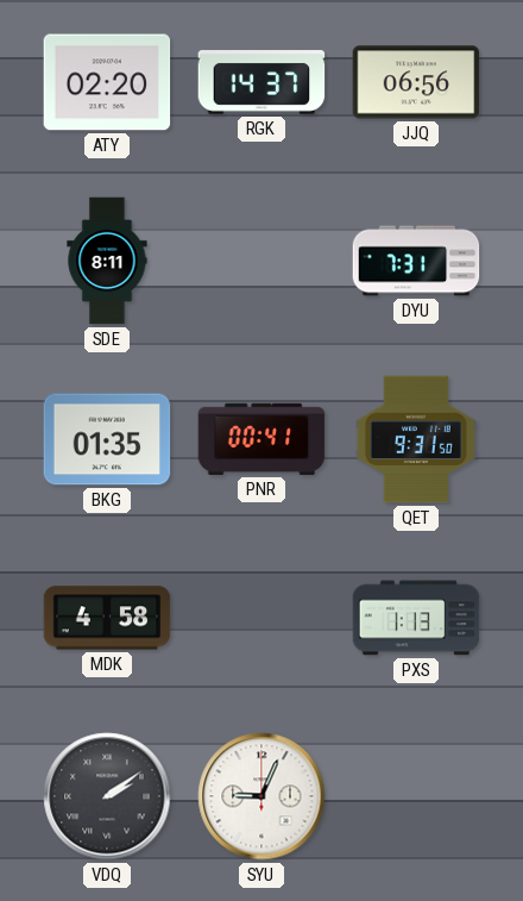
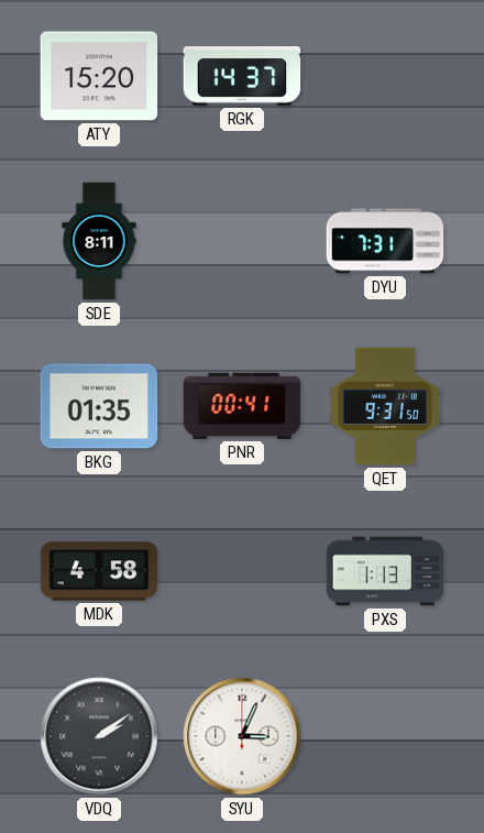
ATY: 02:20 -> 15:20
JJQ: 06:56 -> none
SYU: 9:04 -> 3:04
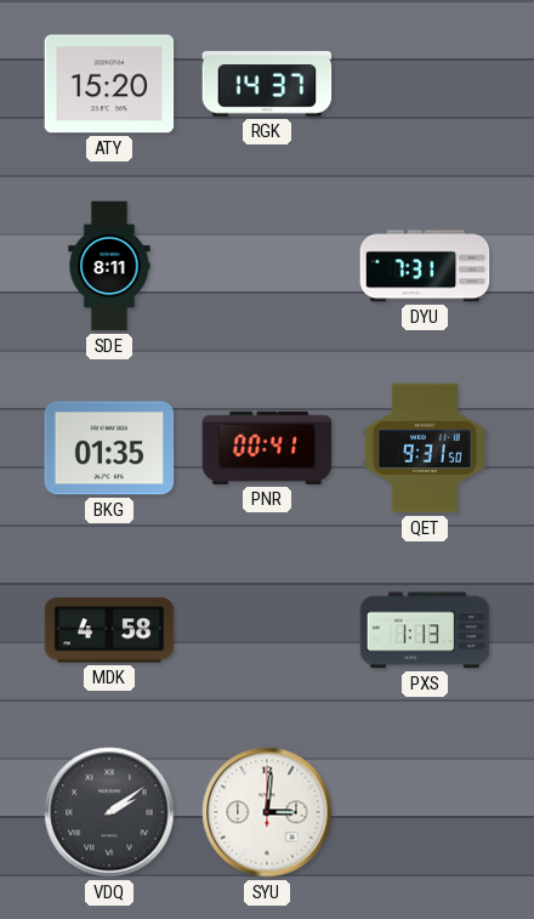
SYU: 3:04 -> 3:01
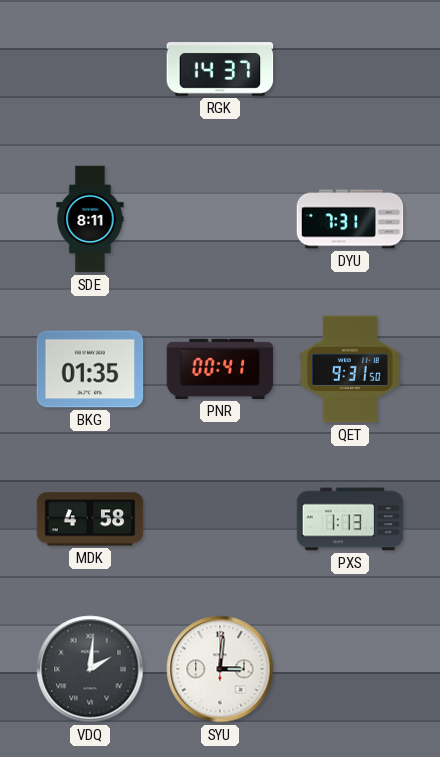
ATY: 15:20 -> none
VDQ: 2:09 -> 2:01
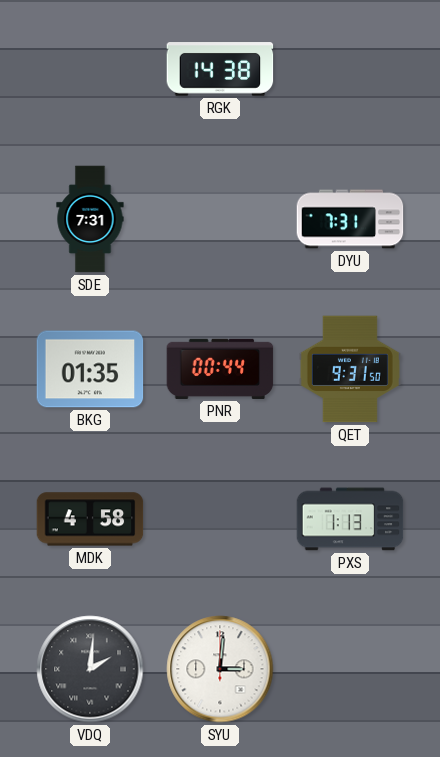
RGK: 14:37 -> 14:38
SDE: 8:11 -> 7:31
PNR: 00:41 -> 00:44
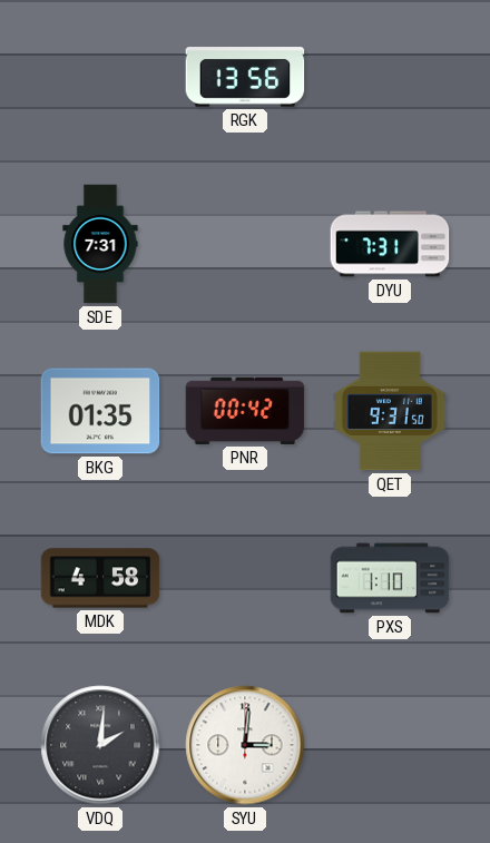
RGK: 14:38 -> 13:56
PNR: 00:44 -> 00:42
PXS: 1:13 -> 1:10
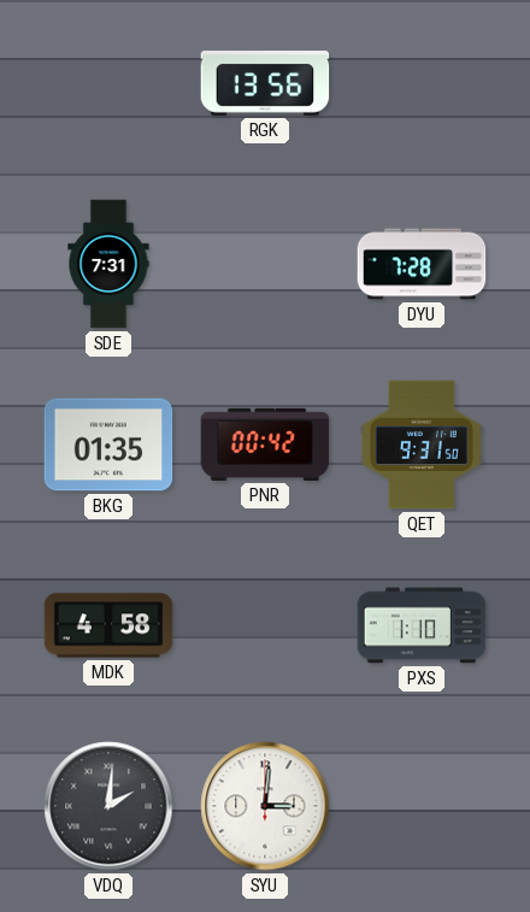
DYU: 7:31 -> 7:28
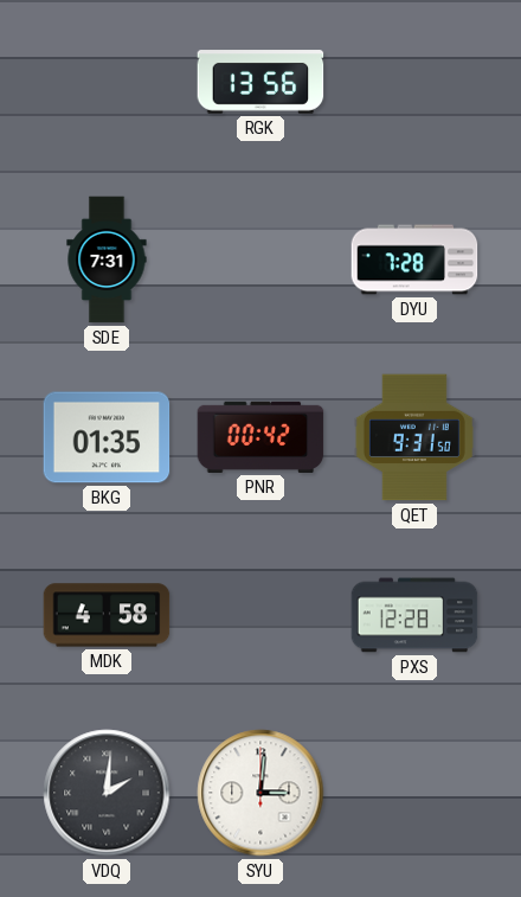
PXS: 1:10 -> 12:28
